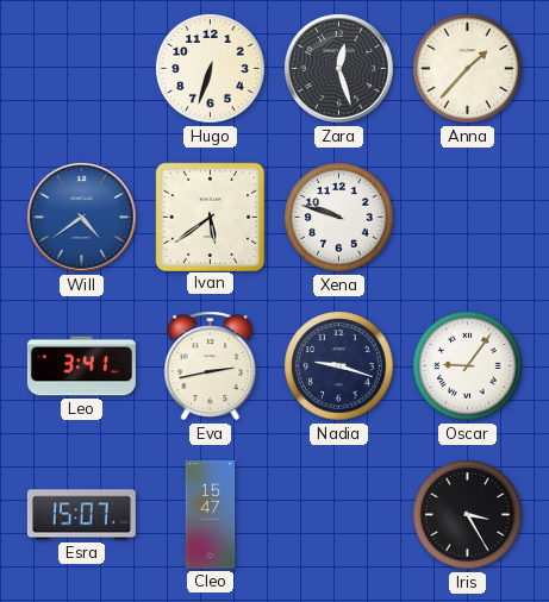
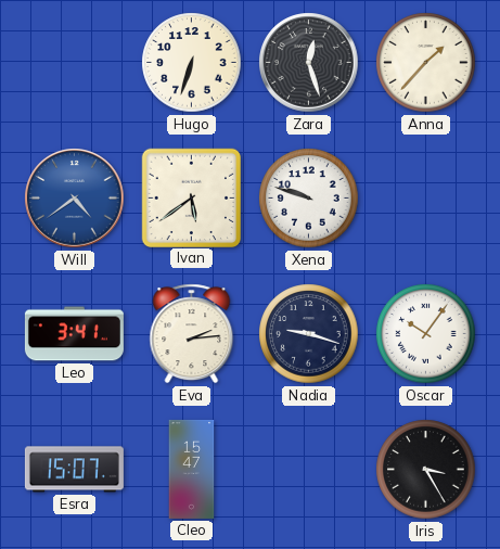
Eva: 2:43 -> 2:14
Oscar: 9:06 -> 10:06
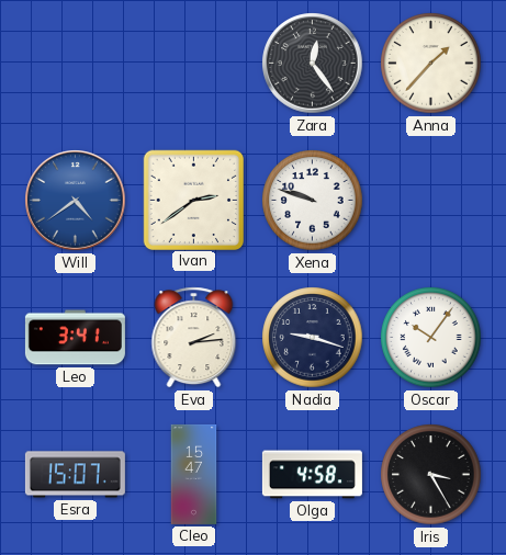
Hugo: 6:33 -> none
Zara: 12:27 -> 12:24
Ivan: 5:39 -> 2:39
Olga: none -> 4:58
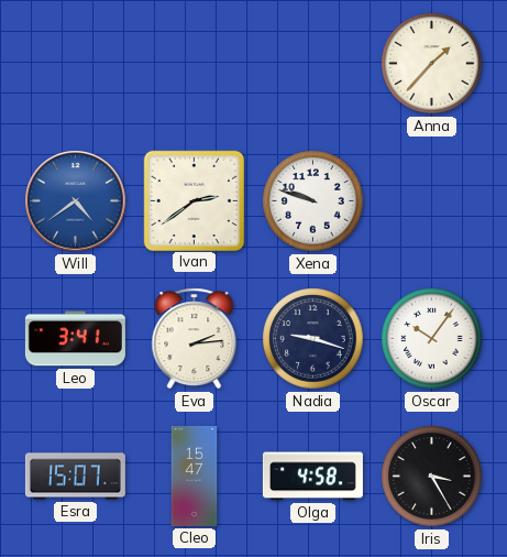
Zara: 12:24 -> none
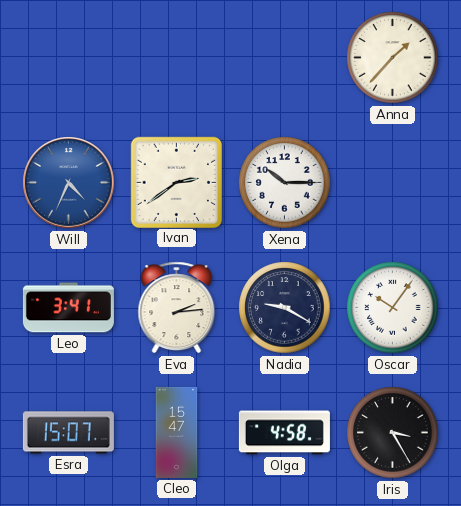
Will: 4:39 -> 4:34
Xena: 9:48 -> 10:15
Nadia: 9:18 -> 9:20
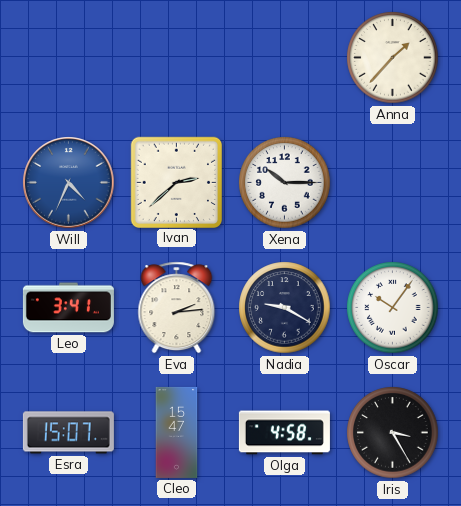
Ivan: 2:39 -> 2:38
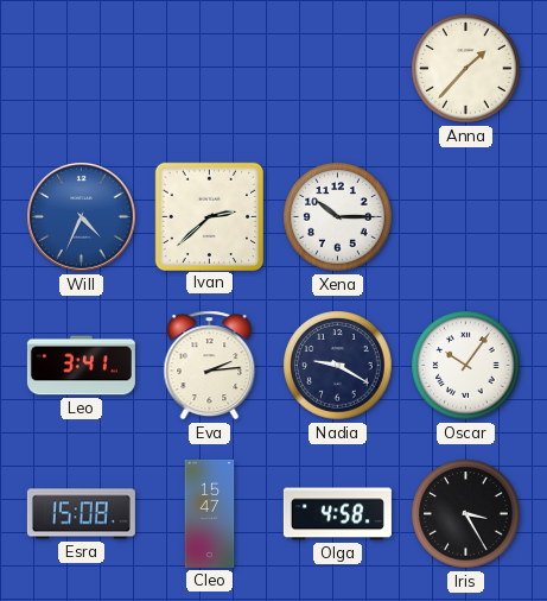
Esra: 15:07 -> 15:08
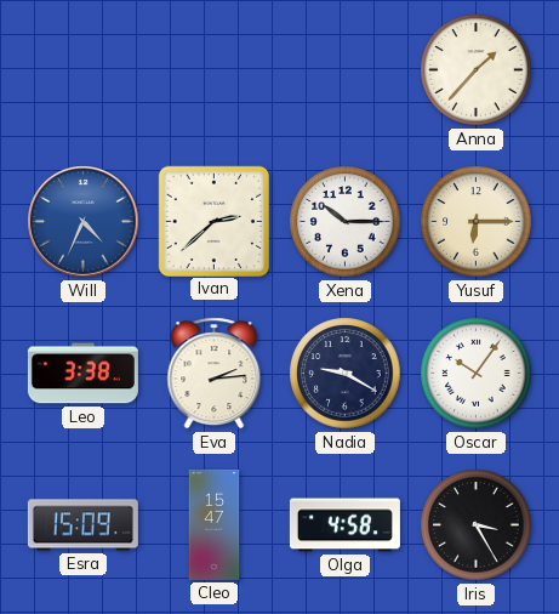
Yusuf: none -> 6:15
Leo: 3:41 -> 3:38
Esra: 15:08 -> 15:09
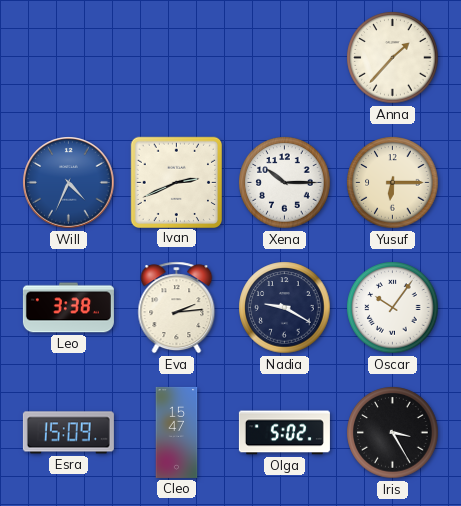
Ivan: 2:38 -> 2:41
Olga: 4:58 -> 5:02
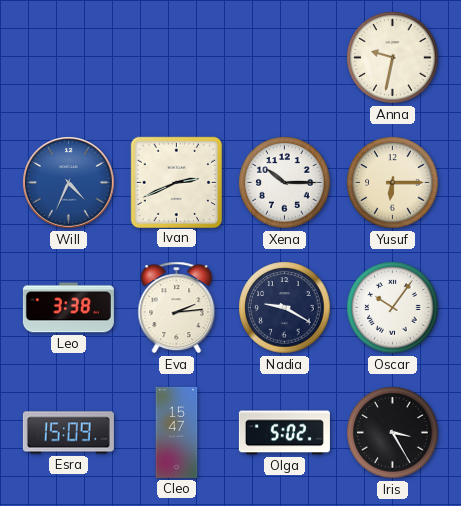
Anna: 1:37 -> 9:32
